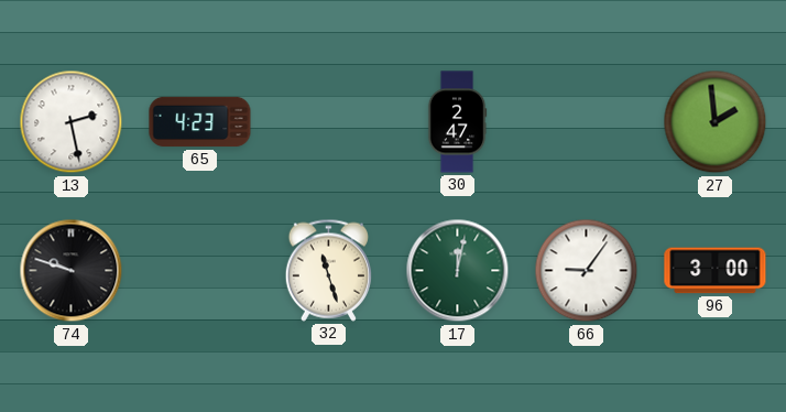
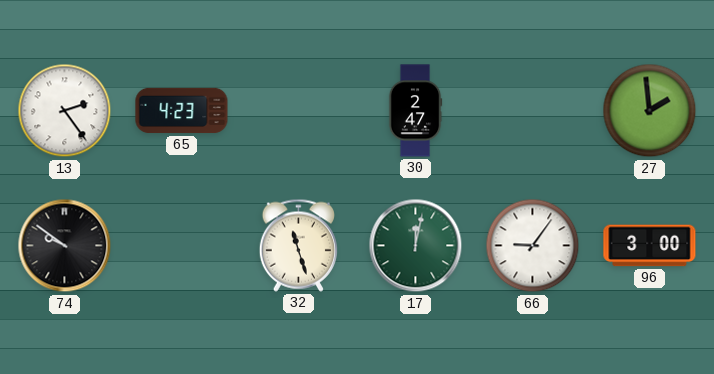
13: 2:28 -> 2:24
74: 9:48 -> 9:51
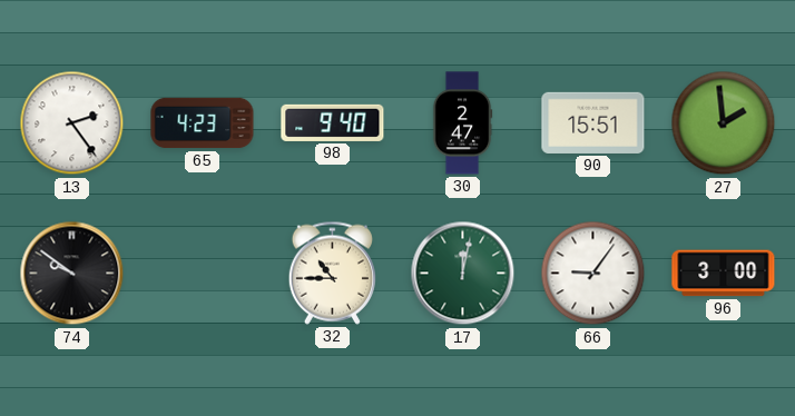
98: none -> 9:40
90: none -> 15:51
32: 11:27 -> 10:45
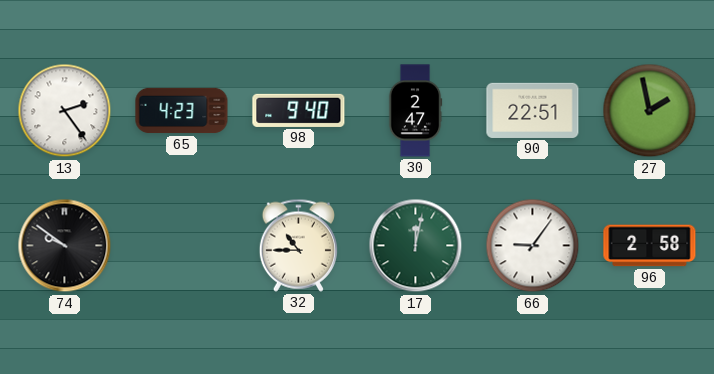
90: 15:51 -> 22:51
27: 1:59 -> 1:58
96: 3:00 -> 2:58
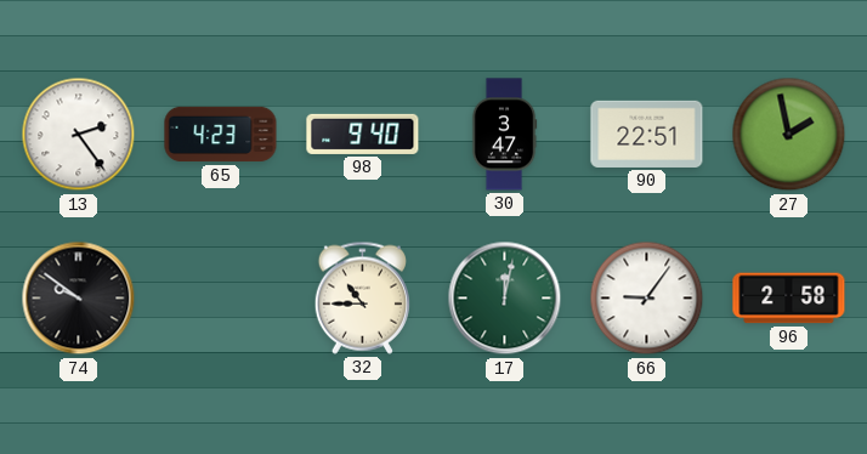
30: 2:47 -> 3:47
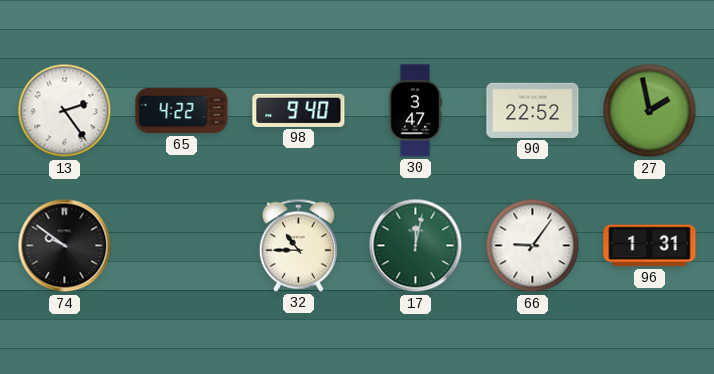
65: 4:23 -> 4:22
90: 22:51 -> 22:52
96: 2:58 -> 1:31
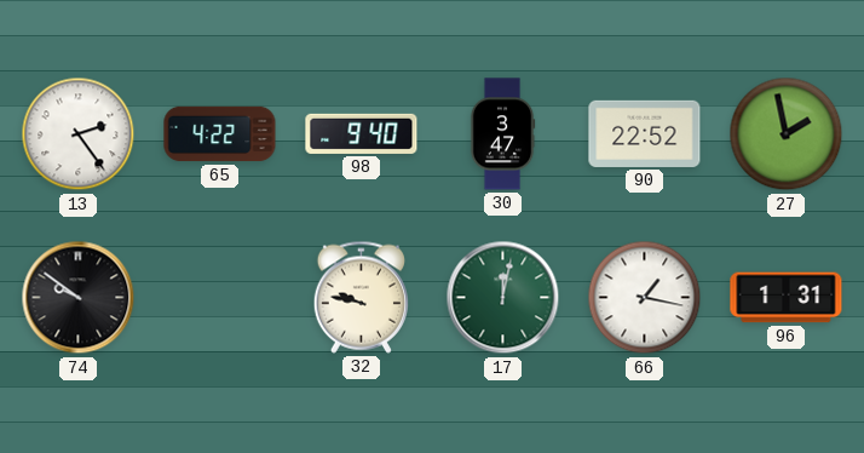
32: 10:45 -> 9:47
66: 9:06 -> 1:17
